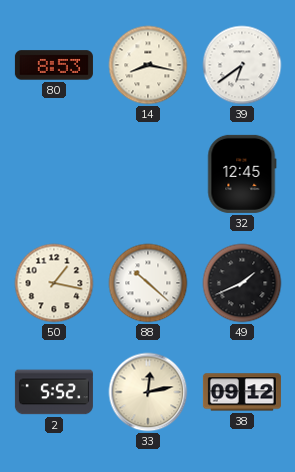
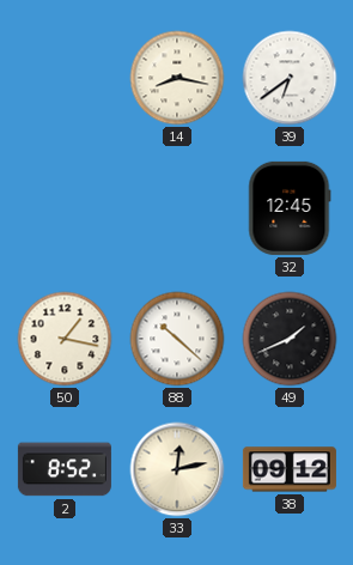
80: 8:53 -> none
2: 5:52 -> 8:52
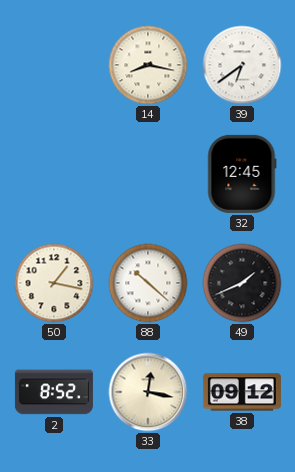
33: 12:13 -> 12:17
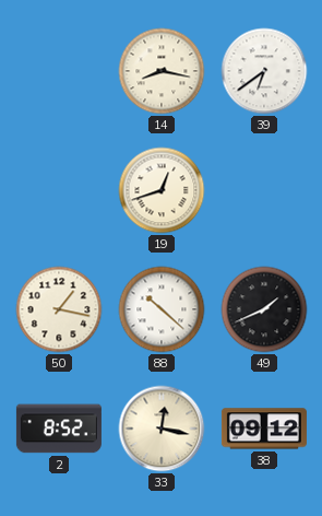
19: none -> 12:42
32: 12:45 -> none
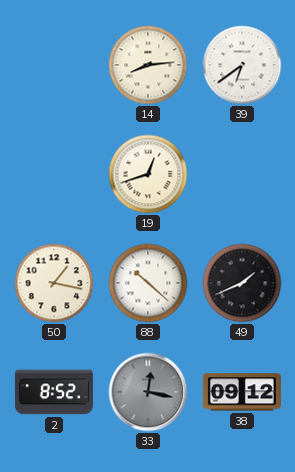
14: 8:17 -> 8:14
33 dial: cream -> grey
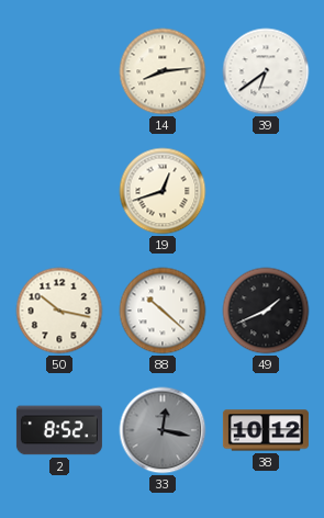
50: 1:17 -> 10:17
38: 09:12 -> 10:12
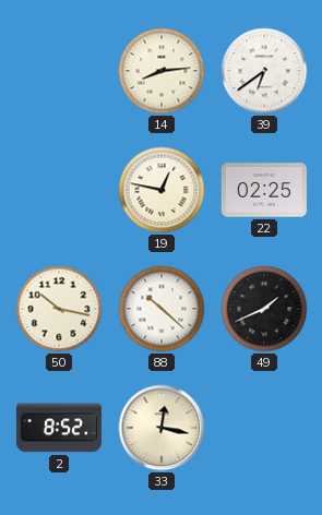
19: 12:42 -> 12:47
22: none -> 02:25
33 dial: grey -> cream
38: 10:12 -> none
